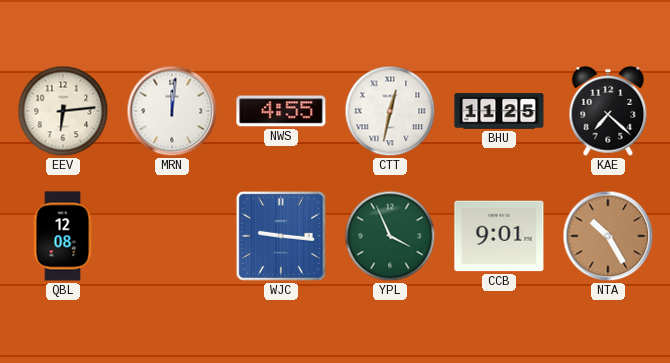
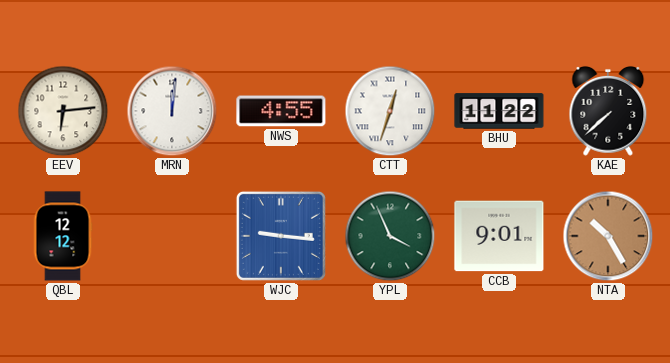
CTT: 12:32 -> 12:33
BHU: 11:25 -> 11:22
KAE: 7:22 -> 7:38
QBL: 12:08 -> 12:12
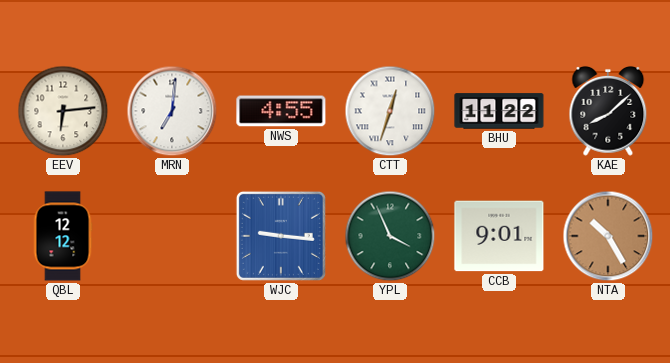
MRN: 12:01 -> 7:01
KAE: 7:38 -> 8:08
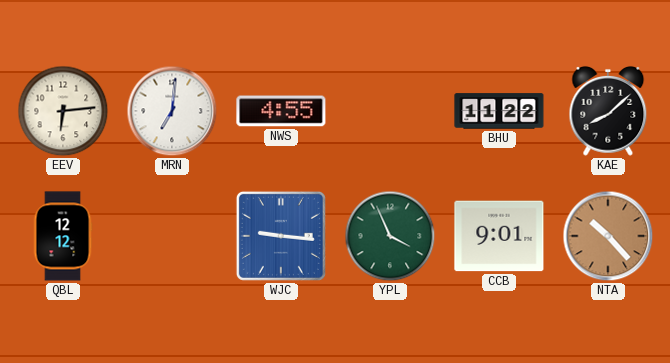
CTT: 12:33 -> none
NTA: 10:25 -> 10:23
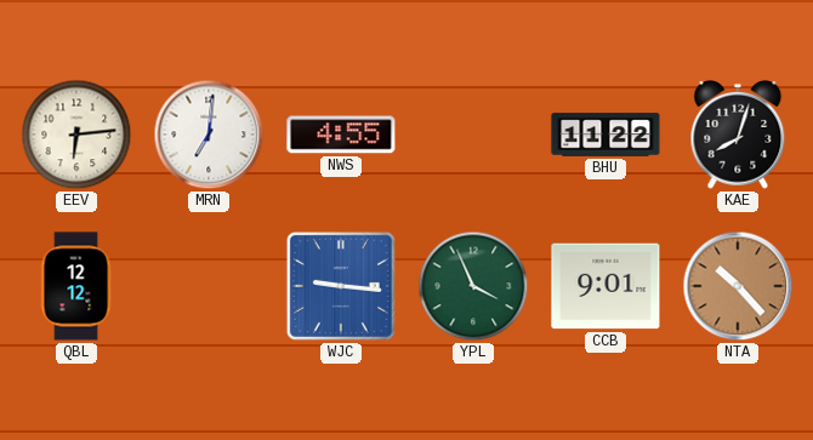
KAE: 8:08 -> 8:03
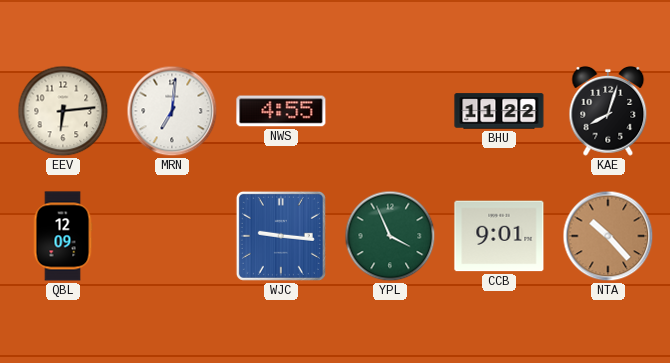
QBL: 12:12 -> 12:09
